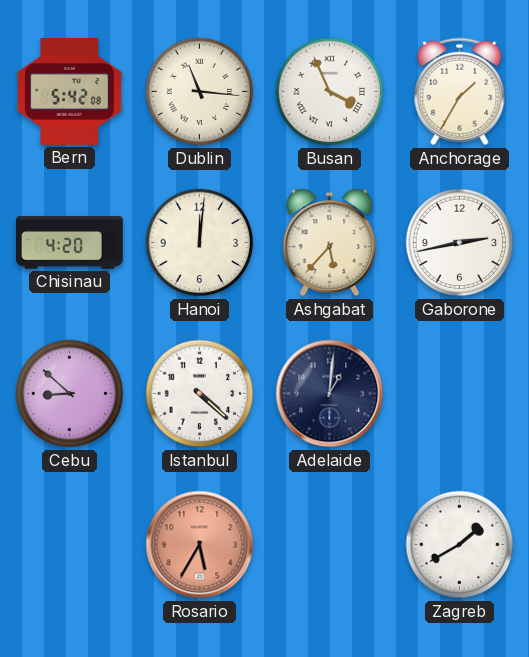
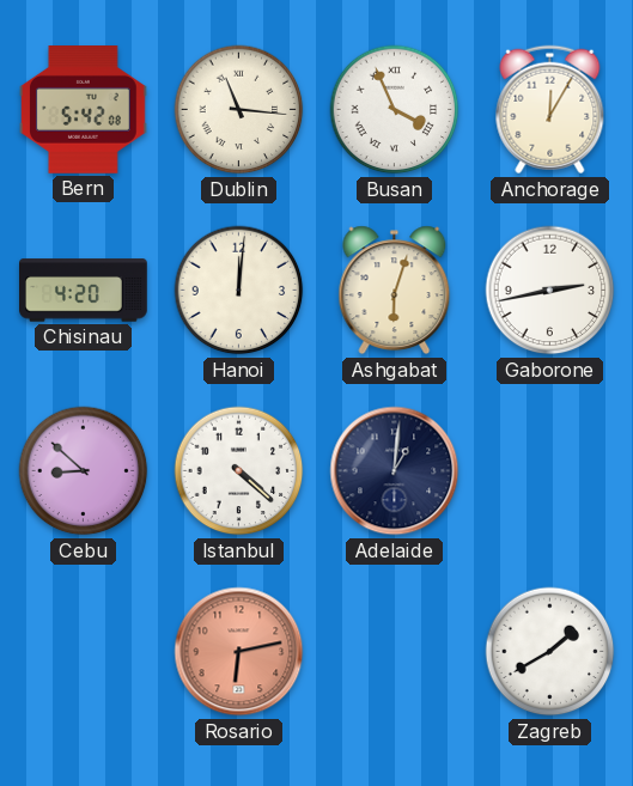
Anchorage: 1:35 -> 12:05
Ashgabat: 5:37 -> 6:03
Rosario: 5:35 -> 6:13
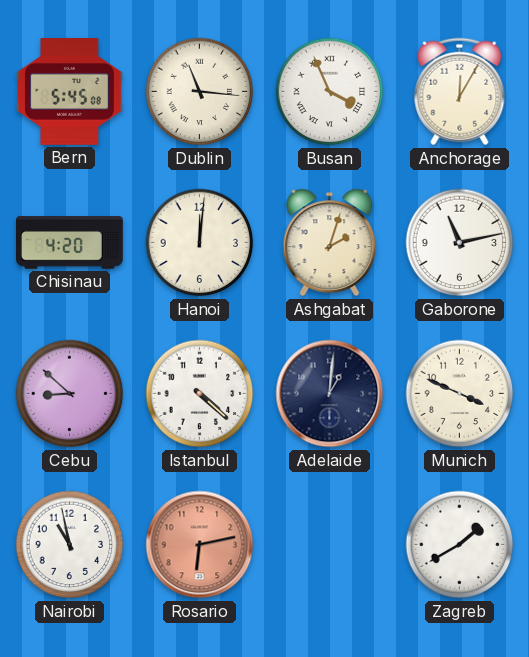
Bern: 5:42 -> 5:45
Ashgabat: 6:03 -> 2:03
Gaborone: 2:43 -> 11:13
Munich: none -> 3:49
Nairobi: none -> 10:58
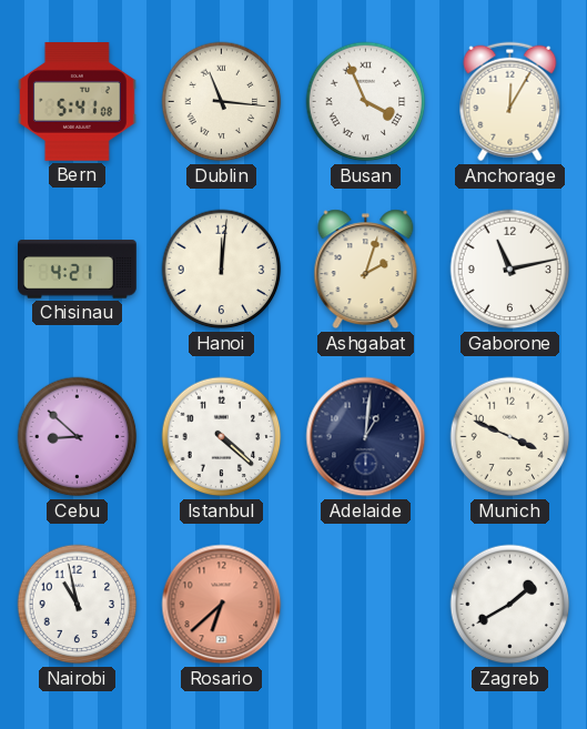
Bern: 5:45 -> 5:41
Chisinau: 4:20 -> 4:21
Rosario: 6:13 -> 6:38
